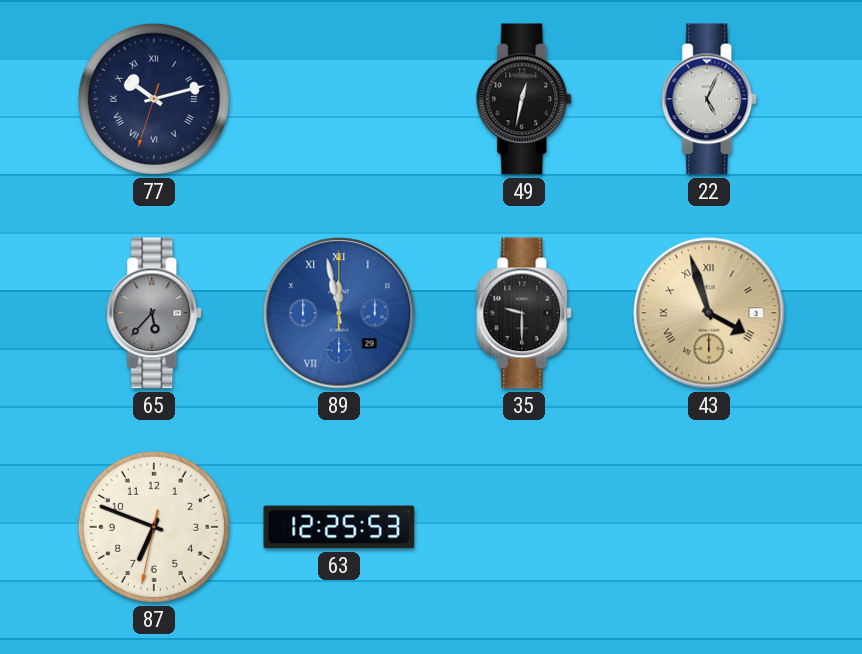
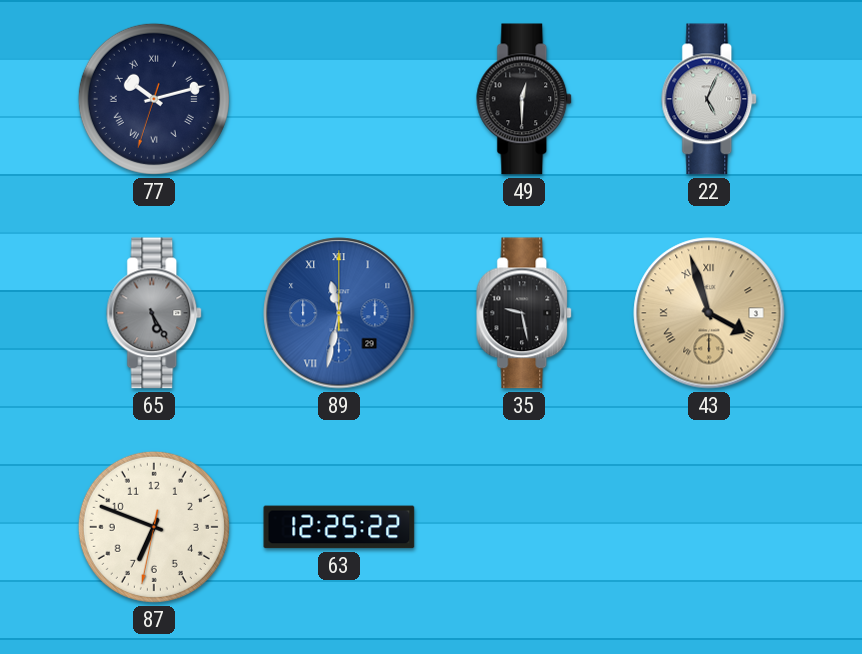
49: 12:32 -> 12:30
65: 5:37 -> 5:25
89: 11:58 -> 11:32
35: 9:30 -> 9:28
63: 12:25:53 -> 12:25:22
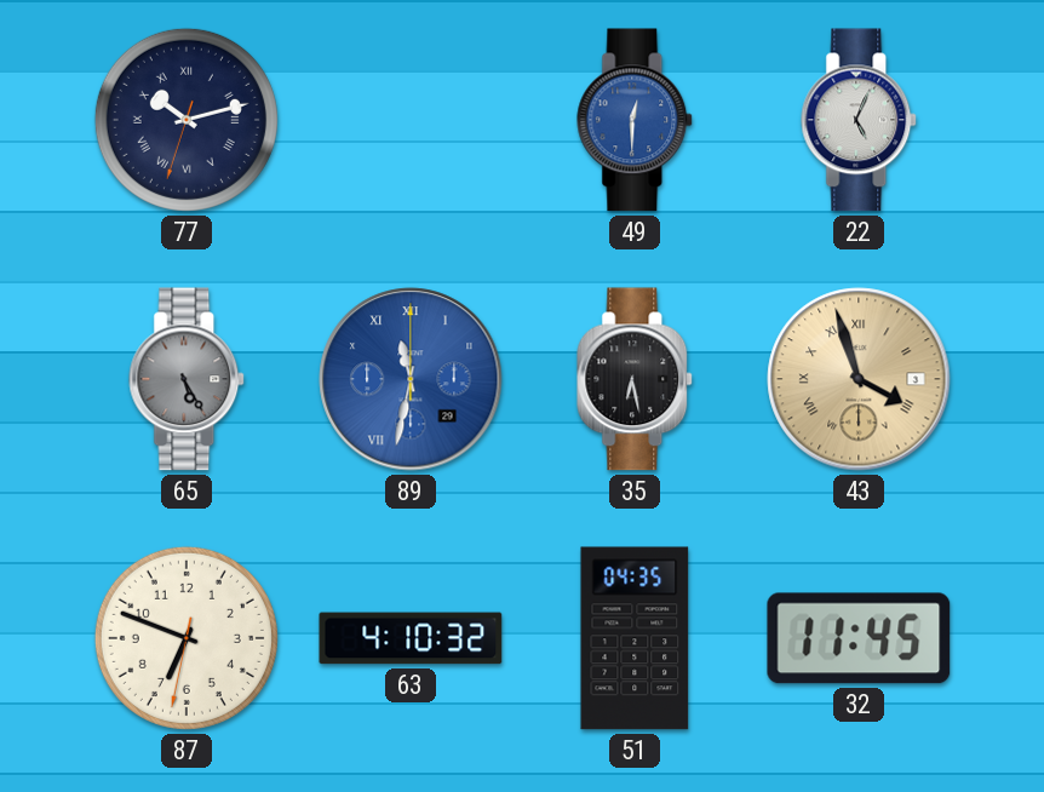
49 dial: black -> blue
35: 9:28 -> 6:28
63: 12:25 -> 4:10
51: none -> 04:35
32: none -> 11:45
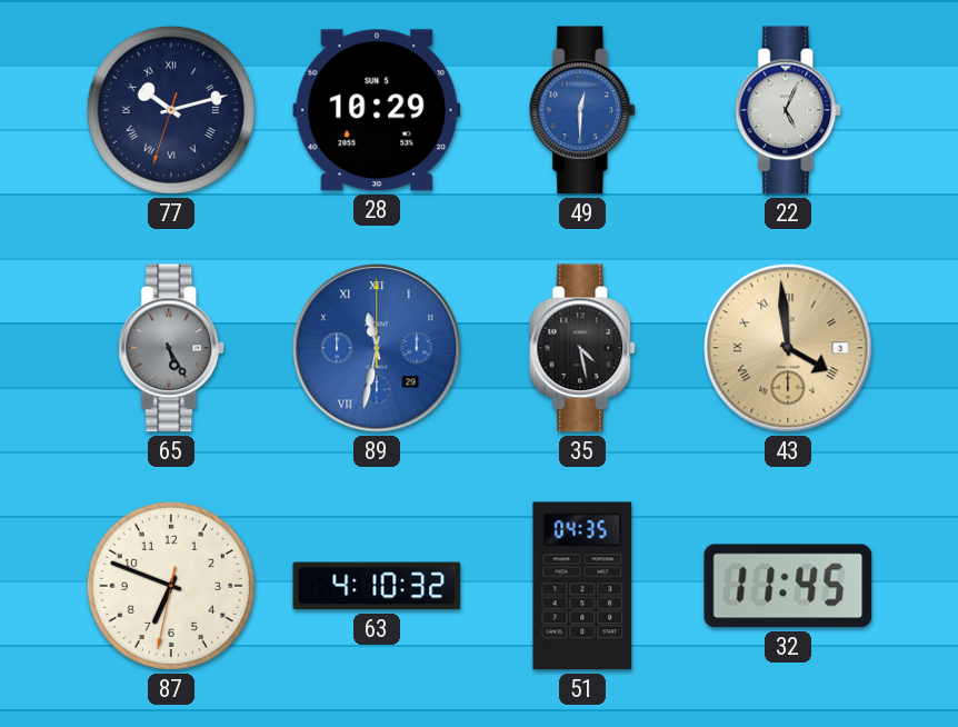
28: none -> 10:29
35: 6:28 -> 4:28
43: 3:57 -> 3:59
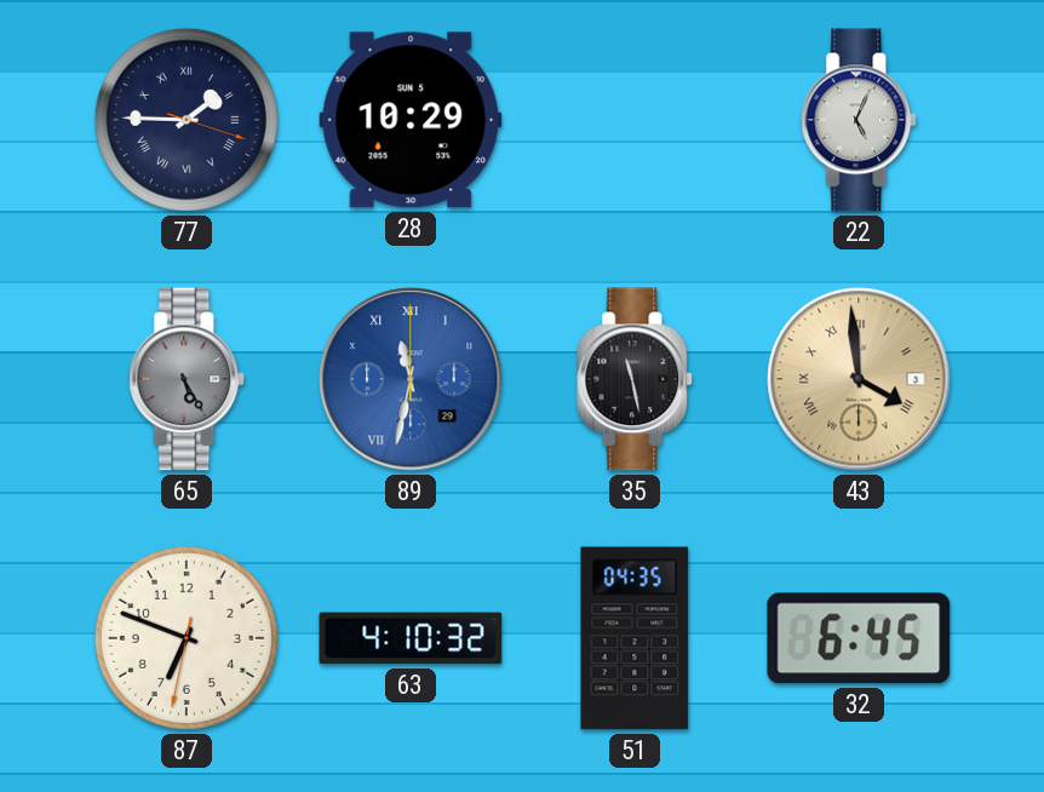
77: 10:12 -> 1:45
49: 12:30 -> none
35: 4:28 -> 11:28
32: 11:45 -> 6:45
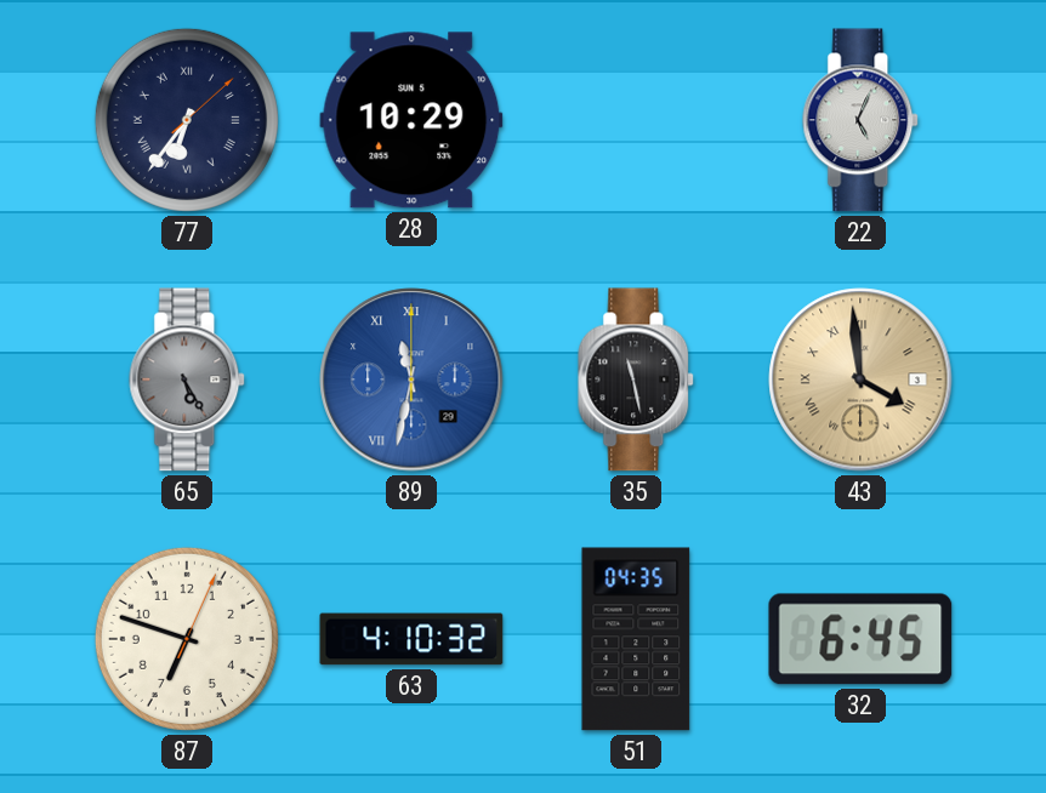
77: 1:45 -> 6:36
87: 6:48:32 -> 6:48:04
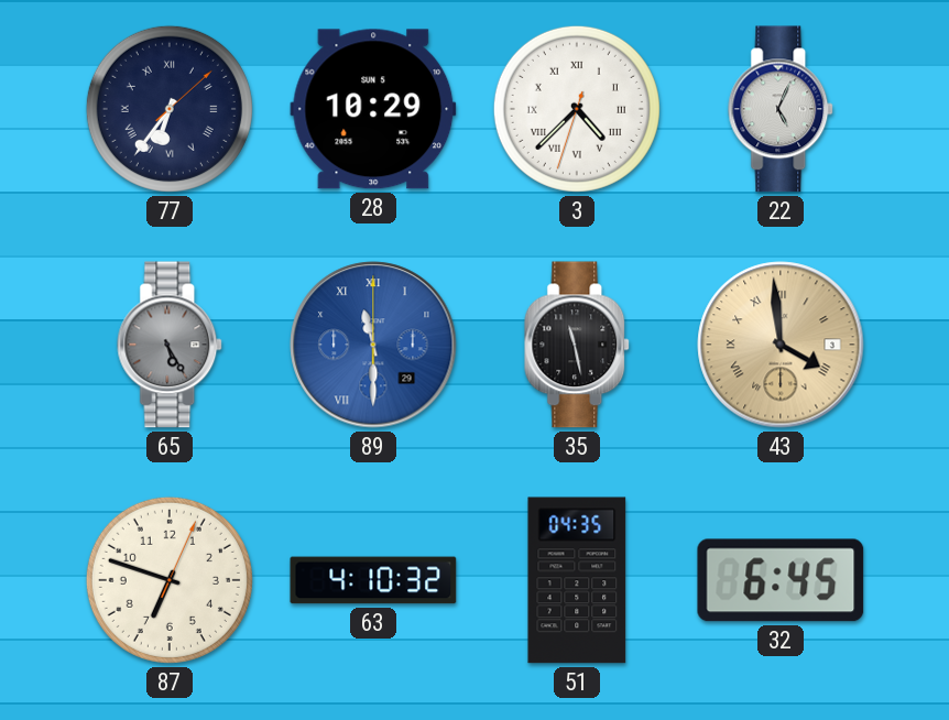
3: none -> 4:37
89: 11:32 -> 11:30
